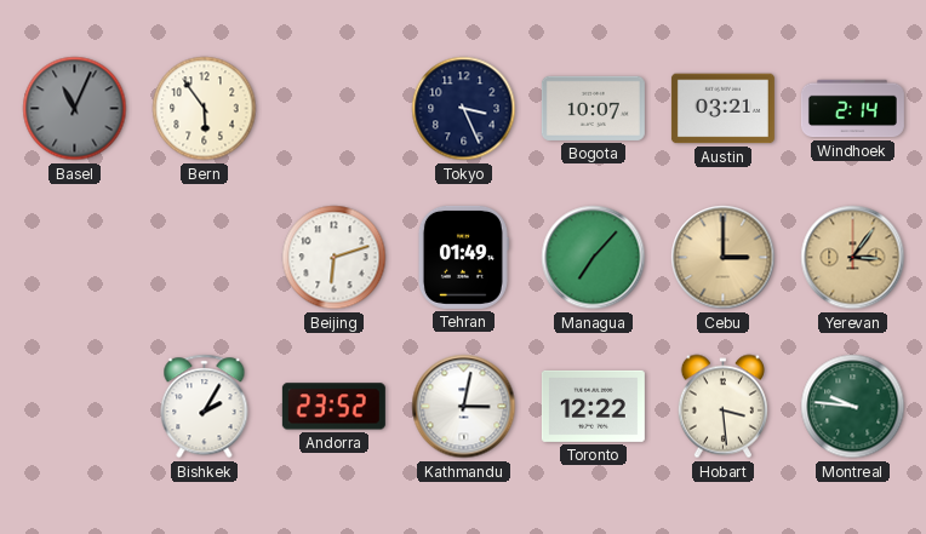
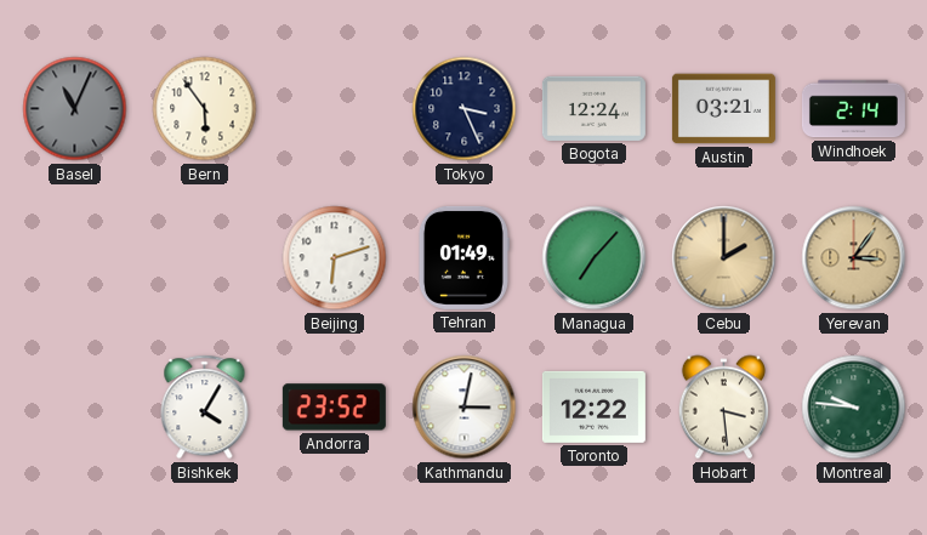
Bogota: 10:07 -> 12:24
Cebu: 3:00 -> 2:00
Bishkek: 2:05 -> 4:05
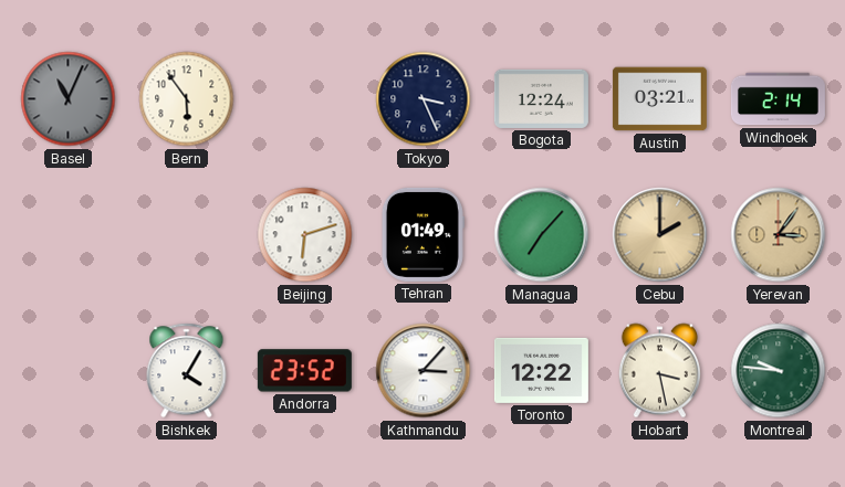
Kathmandu: 3:02 -> 3:07
Hobart: 3:29 -> 3:28
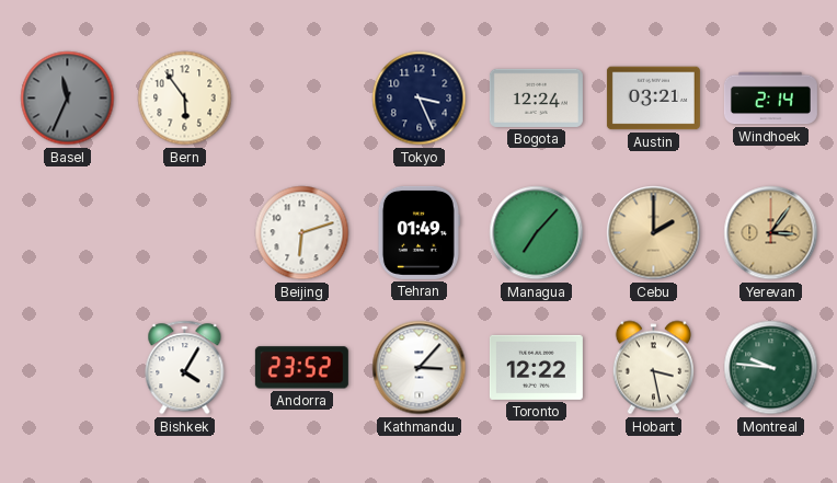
Basel: 11:04 -> 11:34
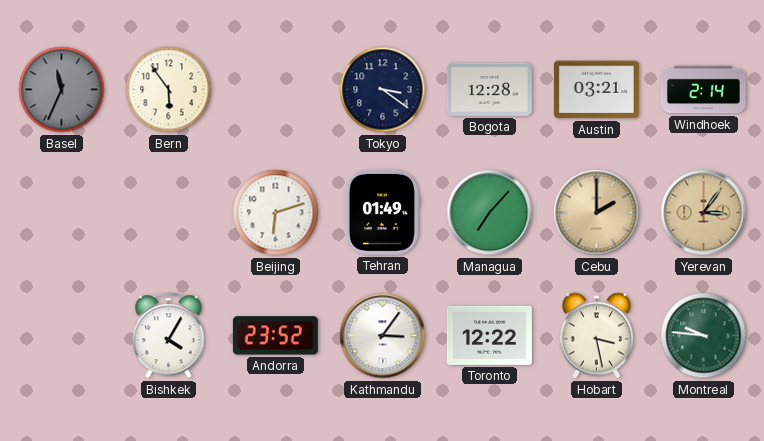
Tokyo: 3:26 -> 3:21
Bogota: 12:24 -> 12:28
Kathmandu: 3:07 -> 3:06
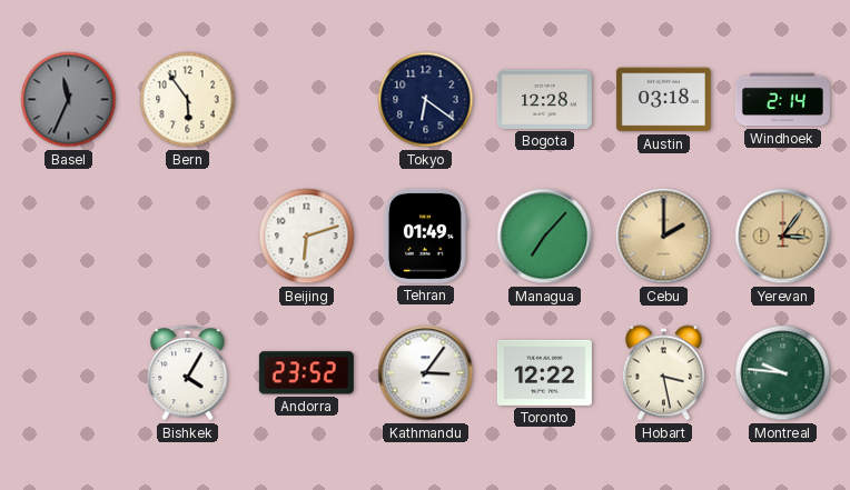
Tokyo: 3:21 -> 6:21
Austin: 03:21 -> 03:18
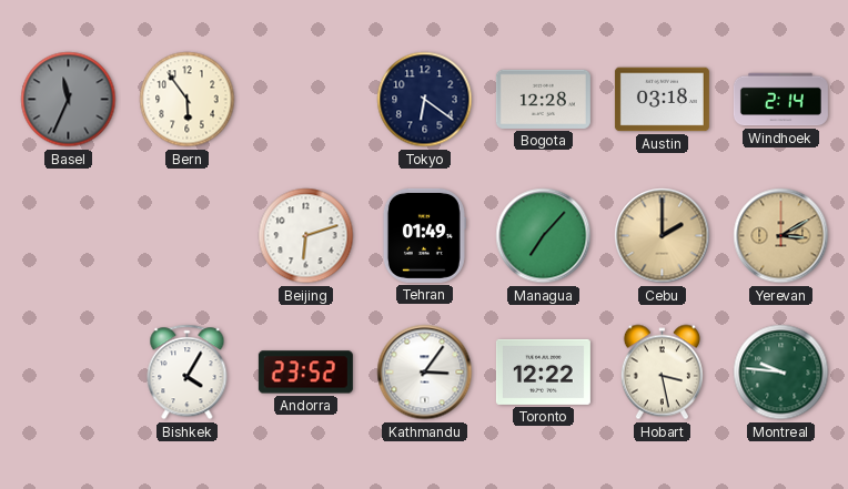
Yerevan: 3:06 -> 3:10
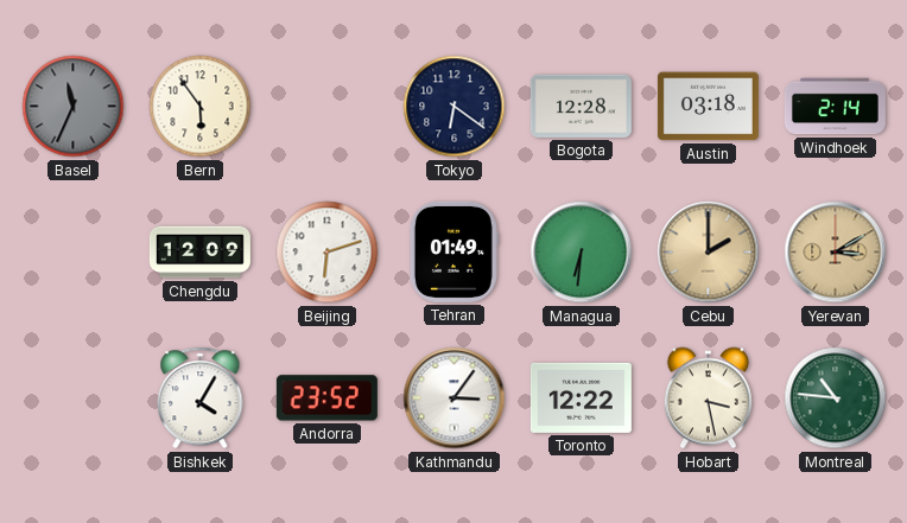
Chengdu: none -> 12:09
Managua: 7:07 -> 6:31
Montreal: 9:46 -> 10:46
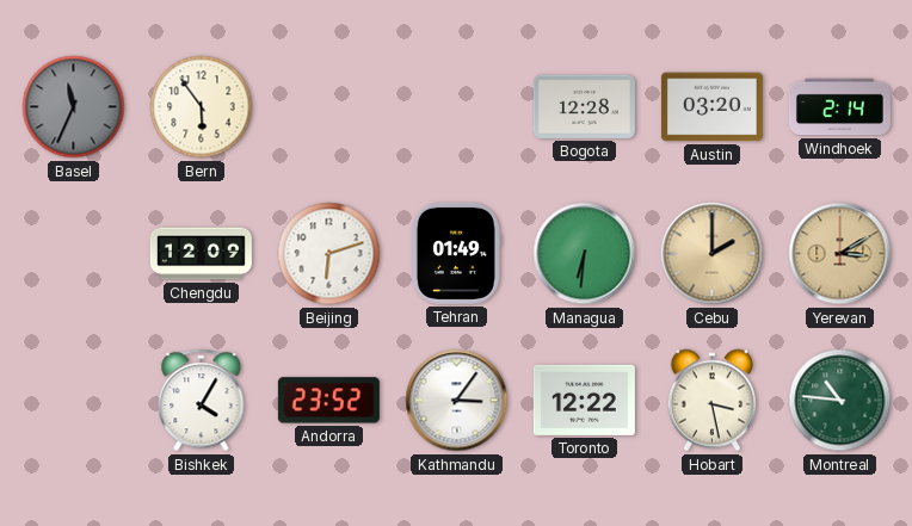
Tokyo: 6:21 -> none
Austin: 03:18 -> 03:20
